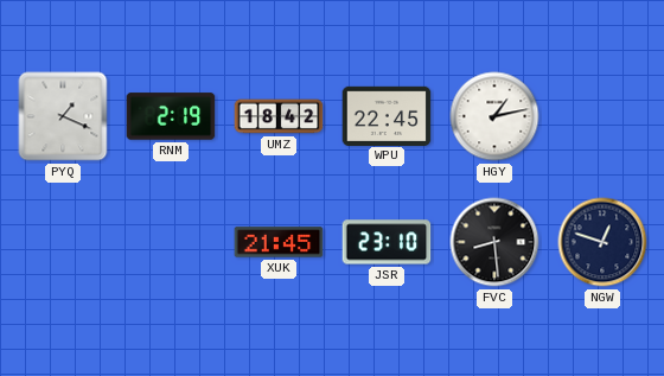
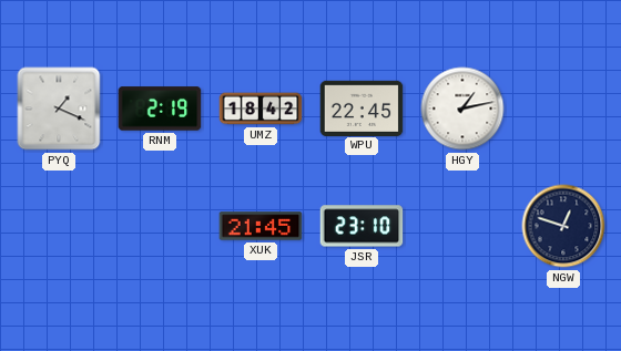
FVC: 8:29 -> none
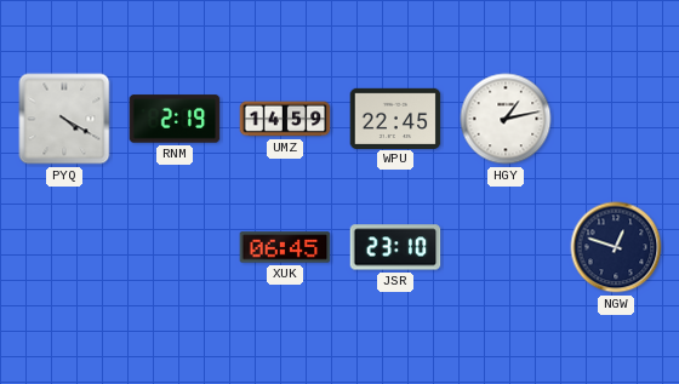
PYQ: 1:19 -> 4:20
UMZ: 18:42 -> 14:59
XUK: 21:45 -> 06:45
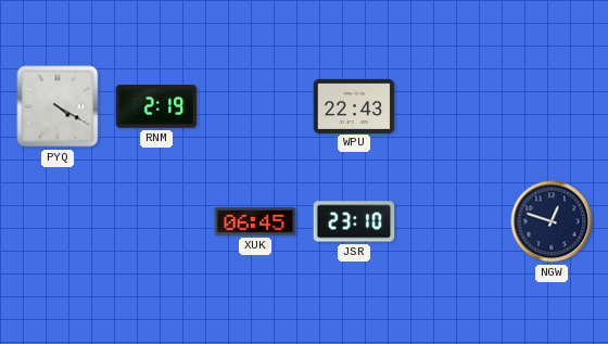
UMZ: 14:59 -> none
WPU: 22:45 -> 22:43
HGY: 1:13 -> none
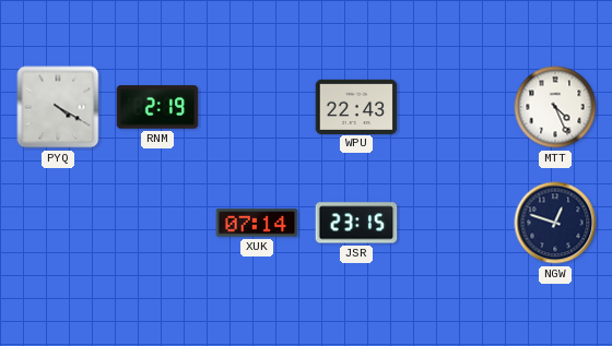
MTT: none -> 4:26
XUK: 06:45 -> 07:14
JSR: 23:10 -> 23:15
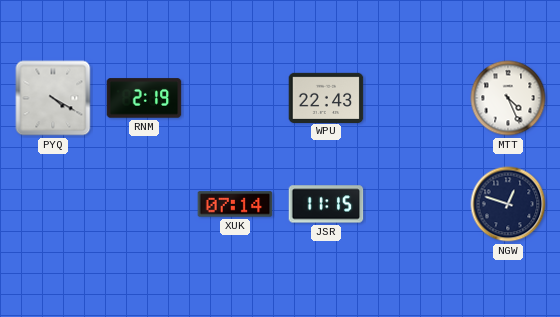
JSR: 23:15 -> 11:15
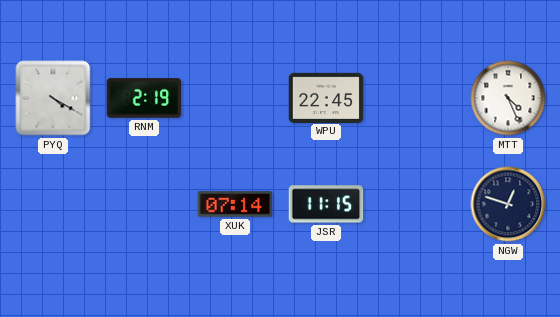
WPU: 22:43 -> 22:45
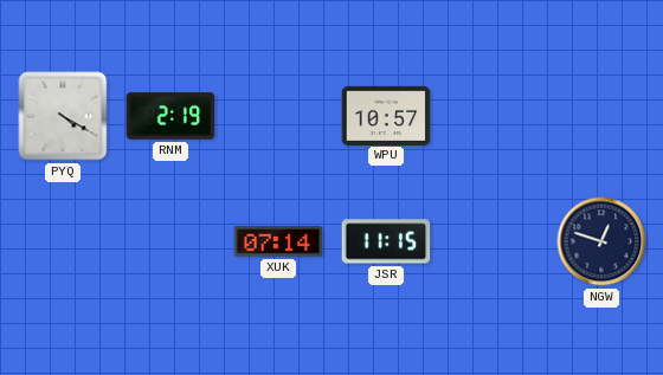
WPU: 22:45 -> 10:57
MTT: 4:26 -> none
